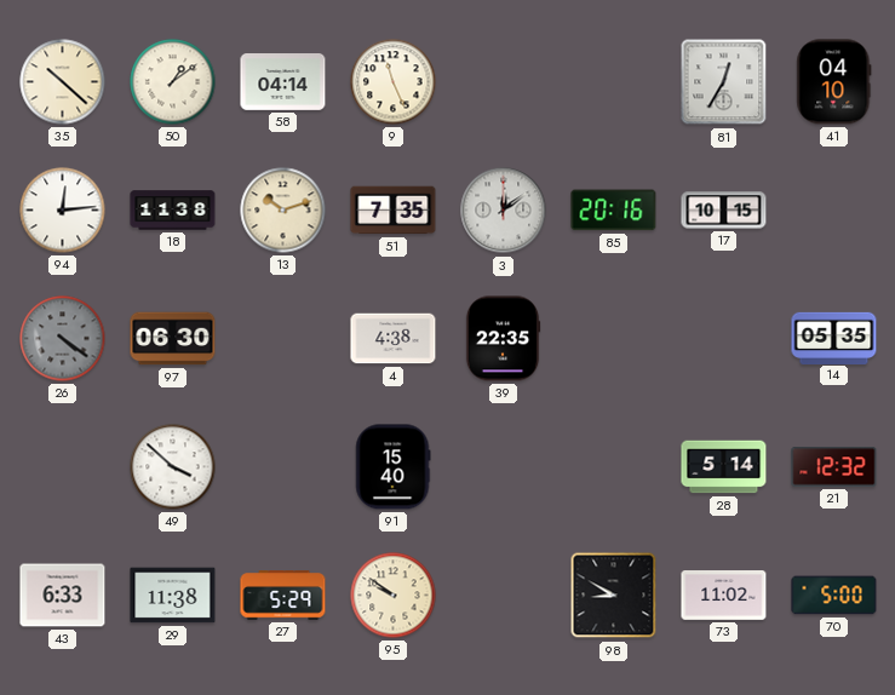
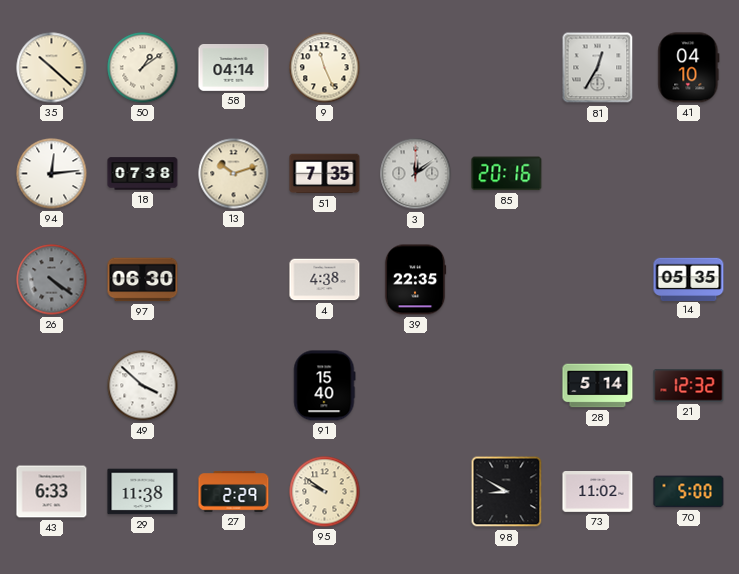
18: 11:38 -> 07:38
17: 10:15 -> none
27: 5:29 -> 2:29
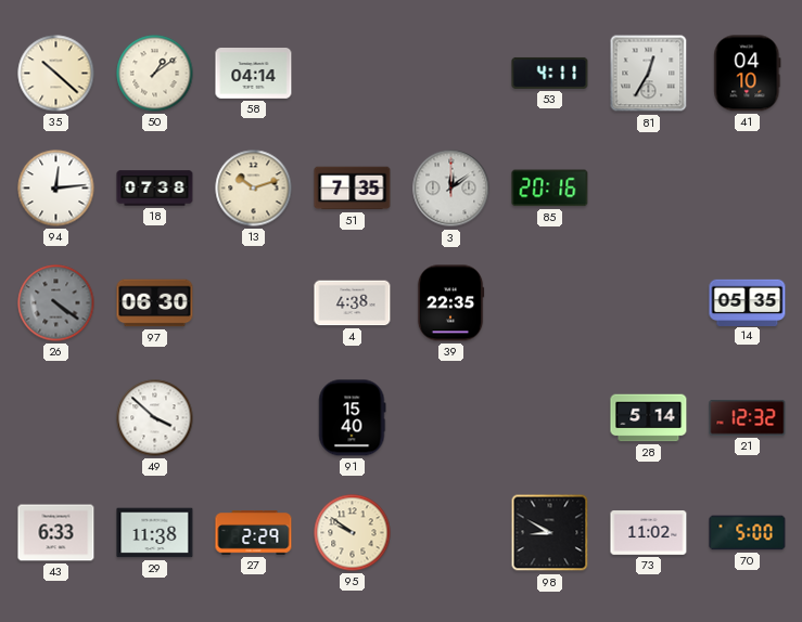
9: 11:26 -> none
53: none -> 4:11
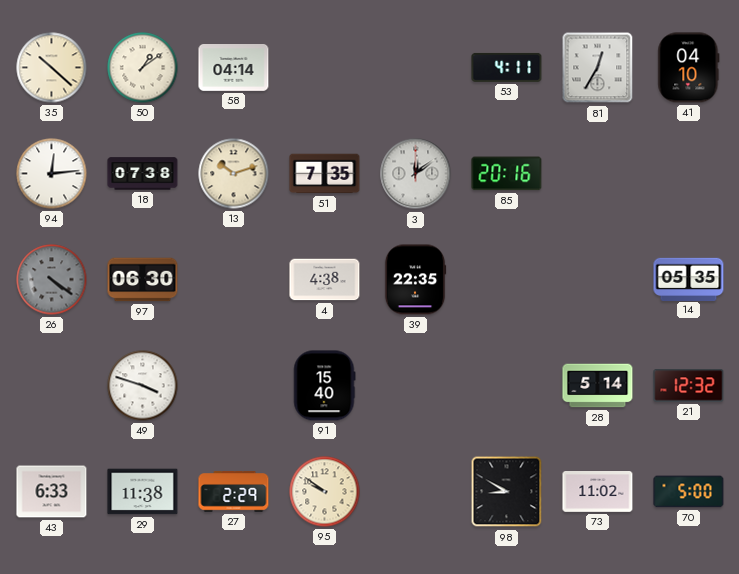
49: 3:52 -> 3:48
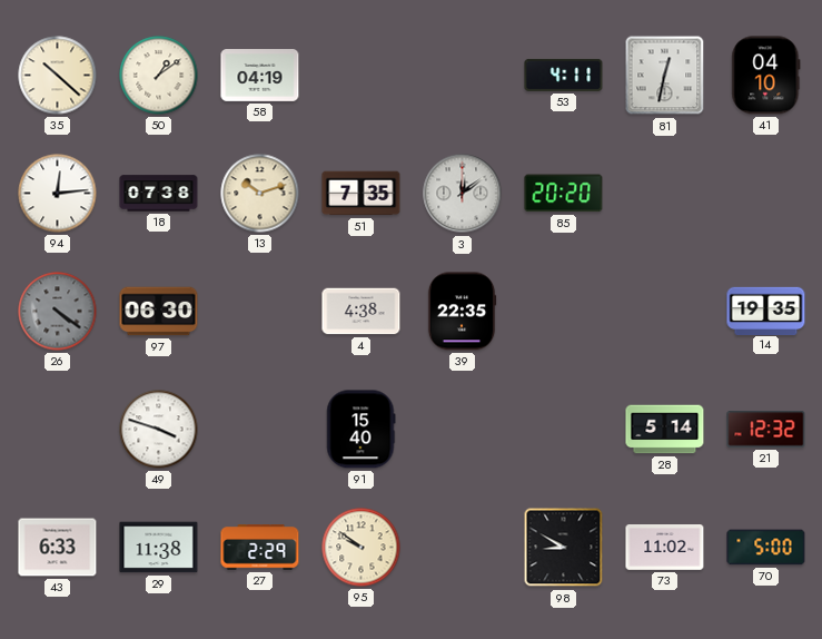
58: 04:14 -> 04:19
81: 12:35 -> 12:32
85: 20:16 -> 20:20
14: 05:35 -> 19:35
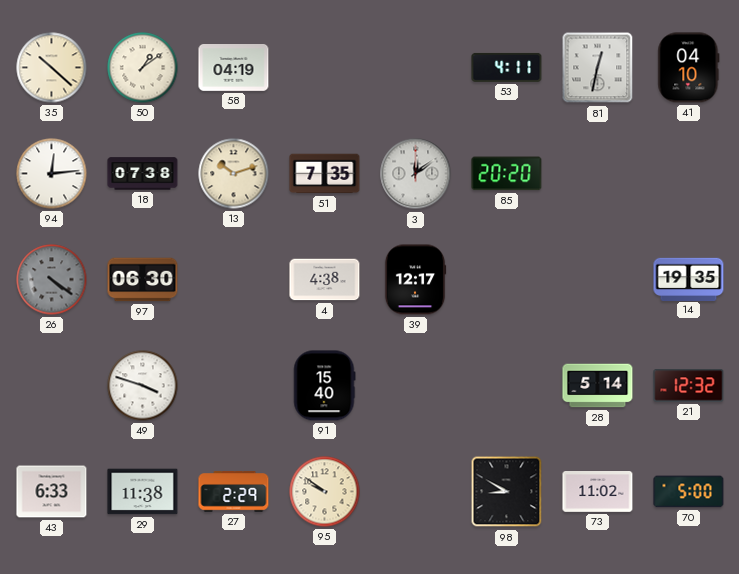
39: 22:35 -> 12:17
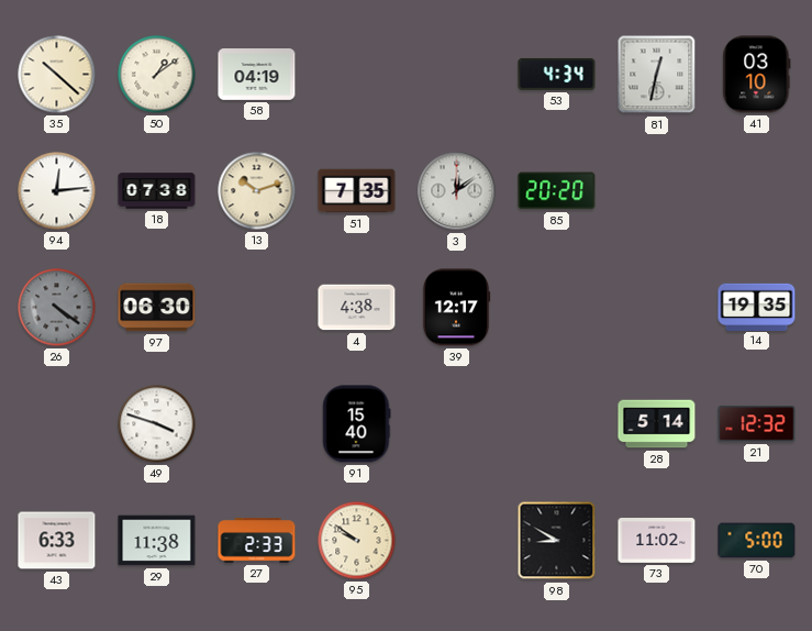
53: 4:11 -> 4:34
41: 04:10 -> 03:10
27: 2:29 -> 2:33
